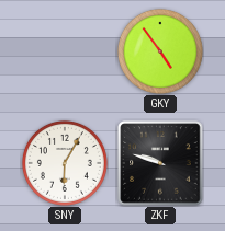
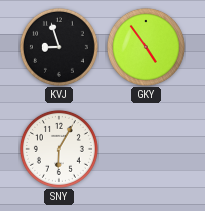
KVJ: none -> 8:57
ZKF: 9:48 -> none
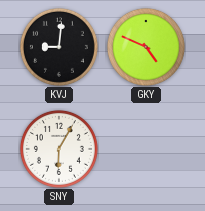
KVJ: 8:57 -> 9:01
GKY: 4:54 -> 4:49
